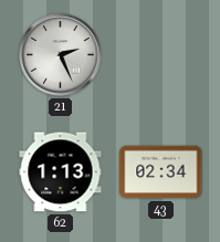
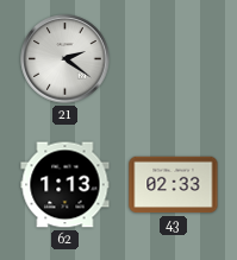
21: 2:26 -> 2:21
43: 02:34 -> 02:33
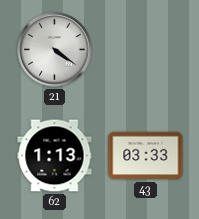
21: 2:21 -> 4:21
43: 02:33 -> 03:33
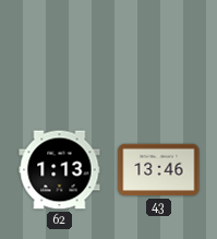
21: 4:21 -> none
43: 03:33 -> 13:46
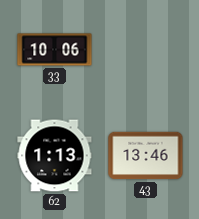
33: none -> 10:06
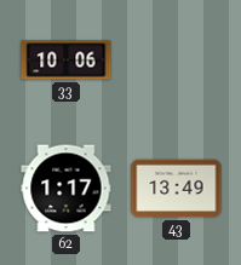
62: 1:13 -> 1:17
43: 13:46 -> 13:49
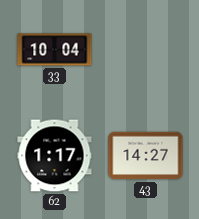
33: 10:06 -> 10:04
43: 13:49 -> 14:27
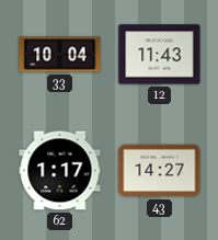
12: none -> 11:43
